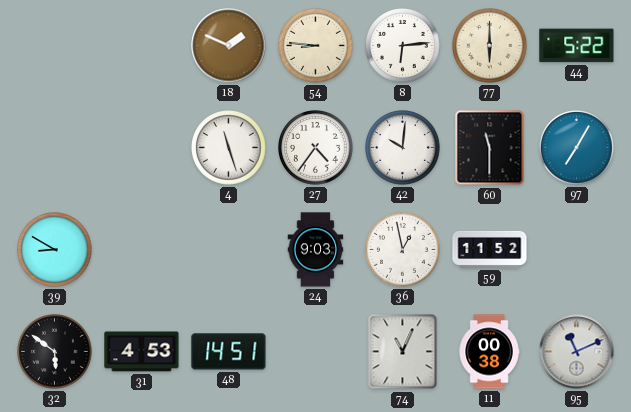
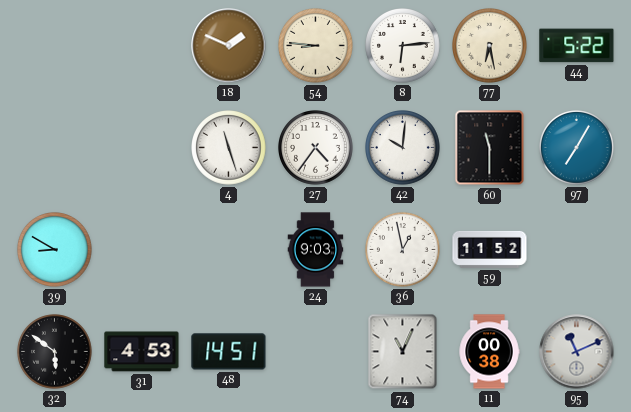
77: 6:00 -> 6:28
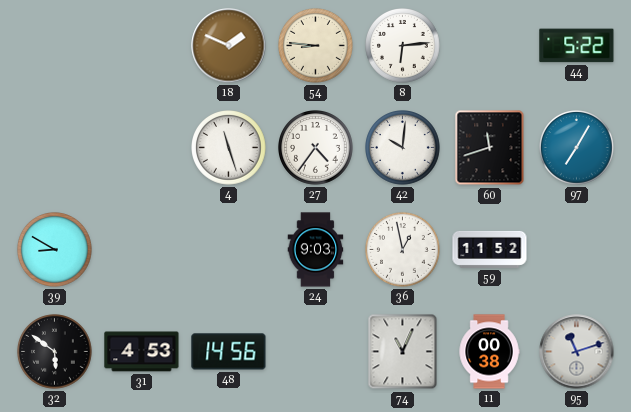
77: 6:28 -> none
60: 11:30 -> 11:42
48: 14:51 -> 14:56
95: 11:11 -> 11:12
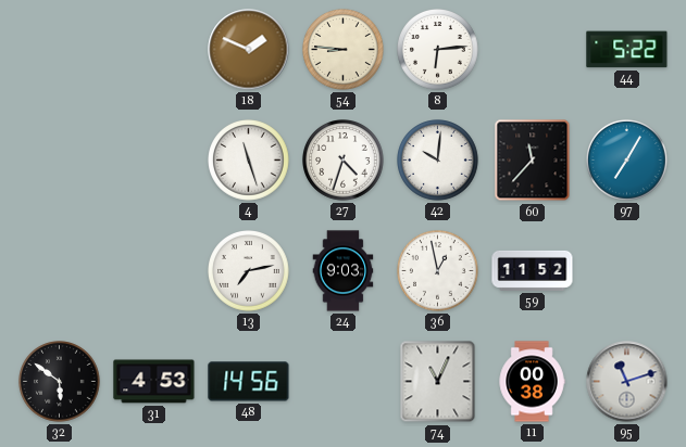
27: 4:36 -> 4:33
60: 11:42 -> 11:37
39: 8:50 -> none
13: none -> 7:13
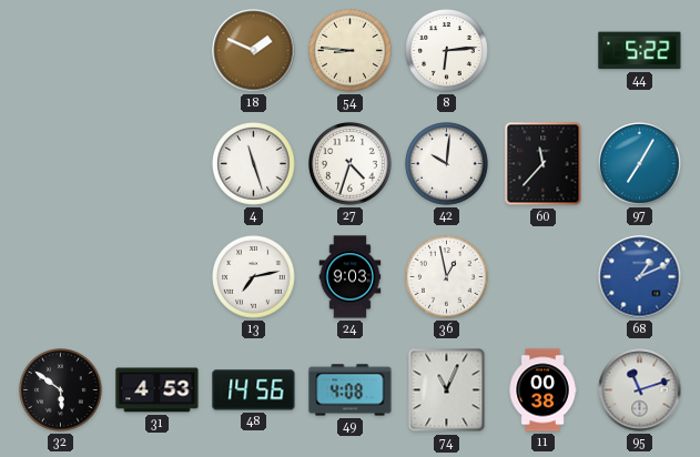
59: 11:52 -> none
68: none -> 1:11
49: none -> 4:08
